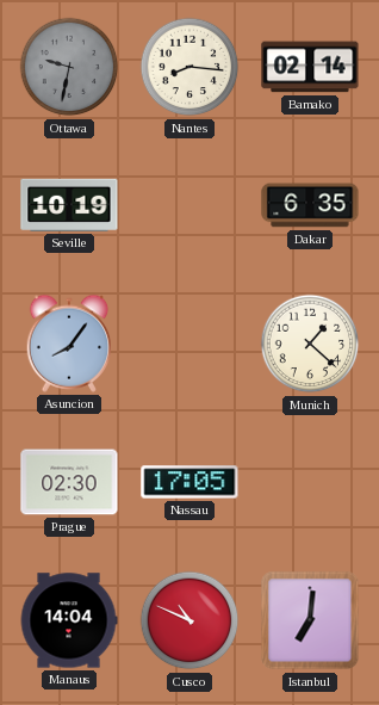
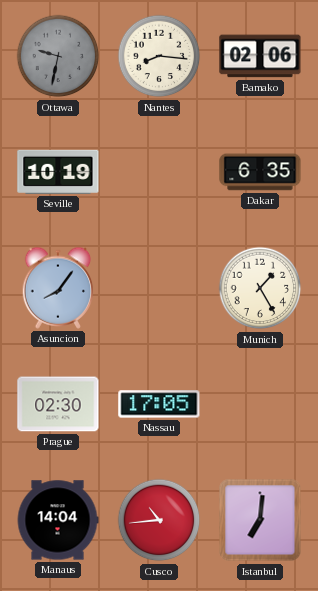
Bamako: 02:14 -> 02:06
Munich: 1:22 -> 1:25
Cusco: 10:49 -> 10:44
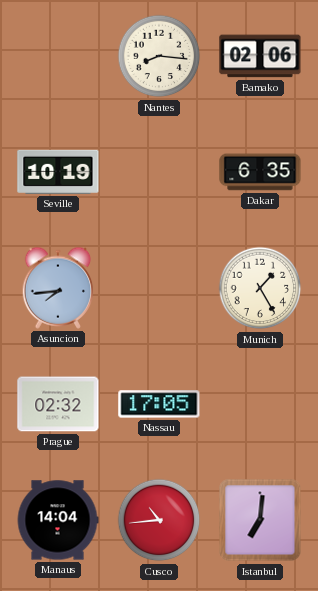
Ottawa: 9:32 -> none
Asuncion: 8:06 -> 7:44
Prague: 02:30 -> 02:32
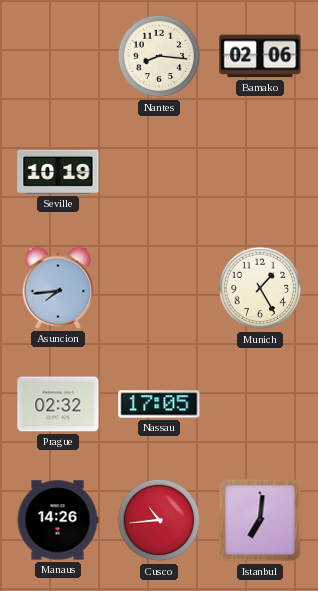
Dakar: 6:35 -> none
Manaus: 14:04 -> 14:26
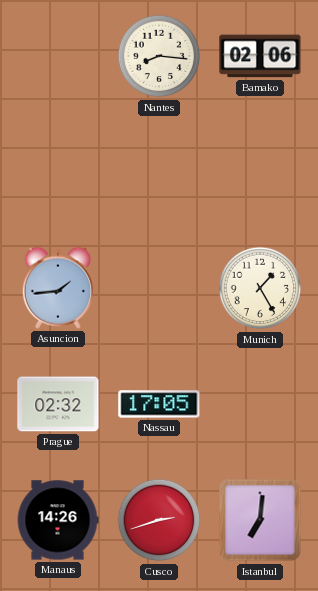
Seville: 10:19 -> none
Asuncion: 7:44 -> 1:44
Cusco: 10:44 -> 2:42
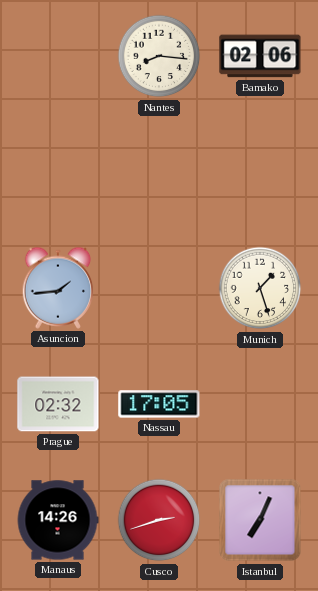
Munich: 1:25 -> 1:27
Istanbul: 7:01 -> 7:04
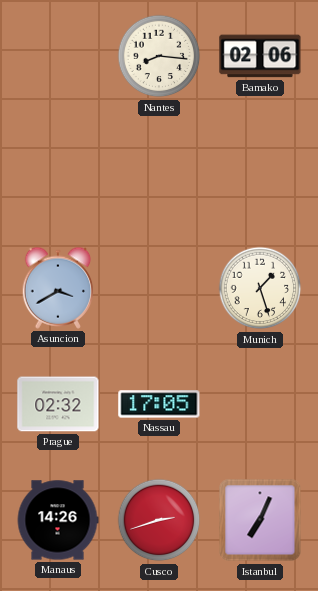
Asuncion: 1:44 -> 3:40
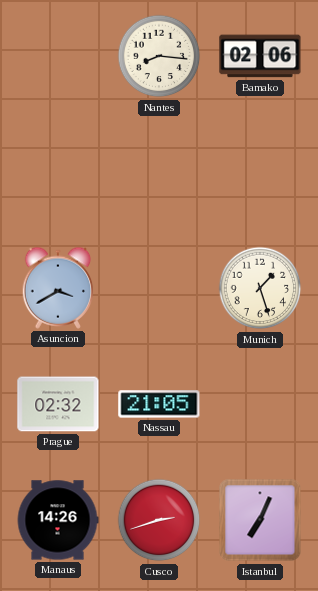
Nassau: 17:05 -> 21:05
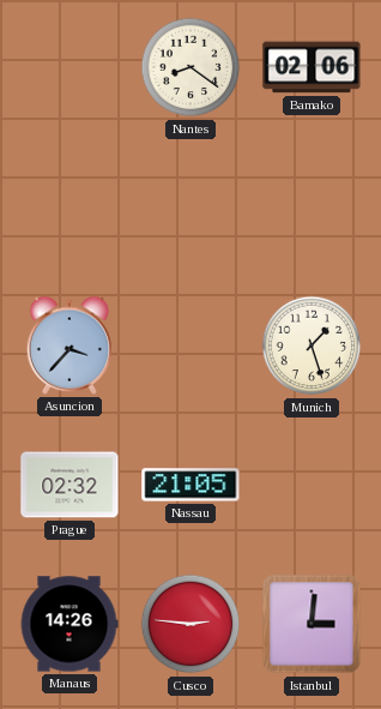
Nantes: 8:16 -> 8:21
Asuncion: 3:40 -> 3:37
Cusco: 2:42 -> 2:46
Istanbul: 7:04 -> 3:01
